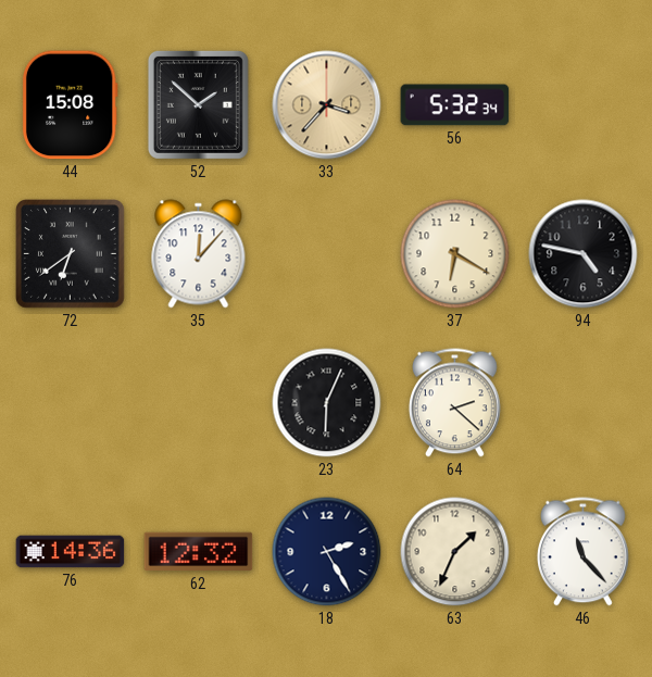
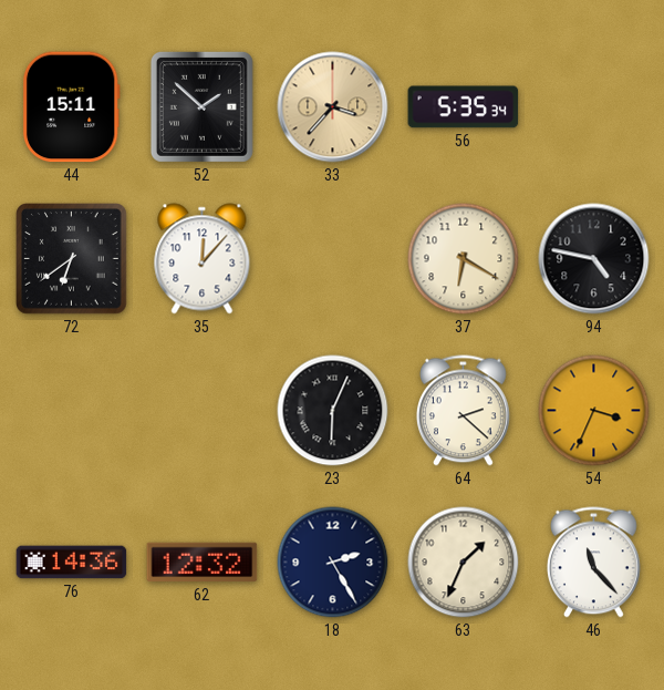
44: 15:08 -> 15:11
56: 5:32 -> 5:35
54: none -> 3:34
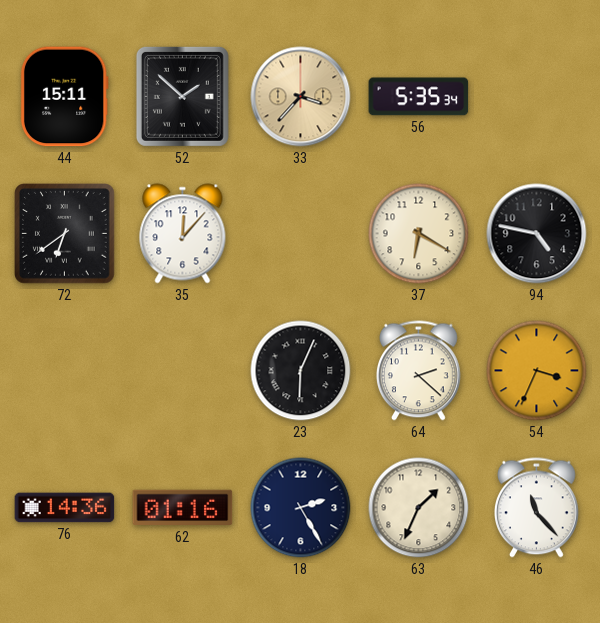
62: 12:32 -> 01:16
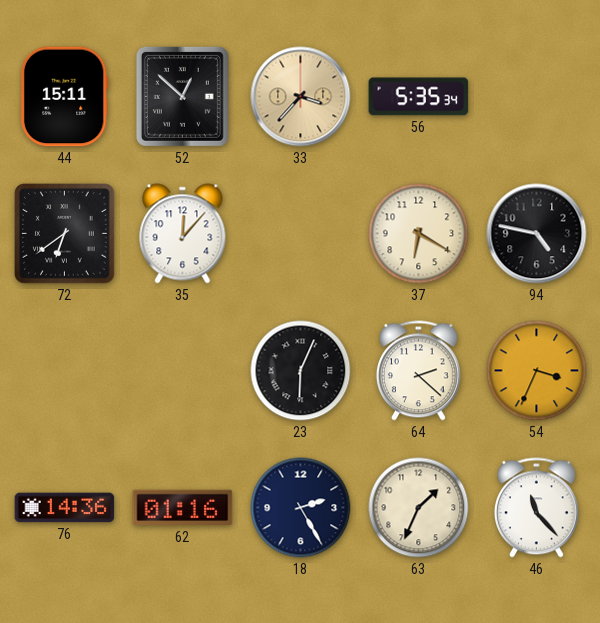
52: 1:52 -> 12:52
